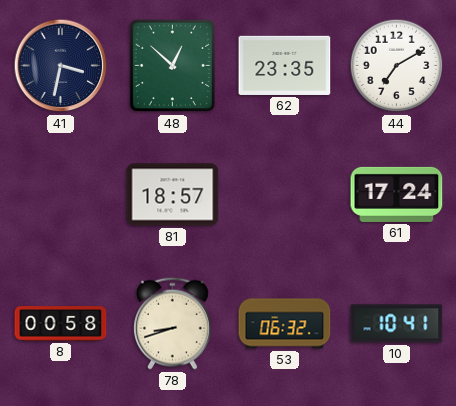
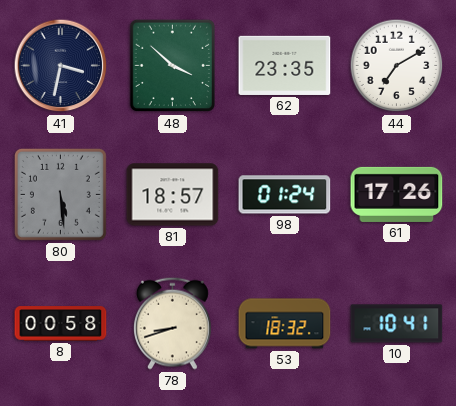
48: 12:52 -> 3:52
80: none -> 5:29
98: none -> 01:24
61: 17:24 -> 17:26
53: 06:32 -> 18:32
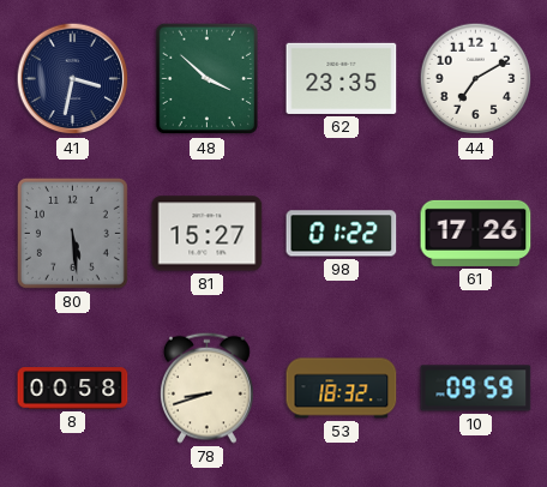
81: 18:57 -> 15:27
98: 01:24 -> 01:22
10: 10:41 -> 09:59
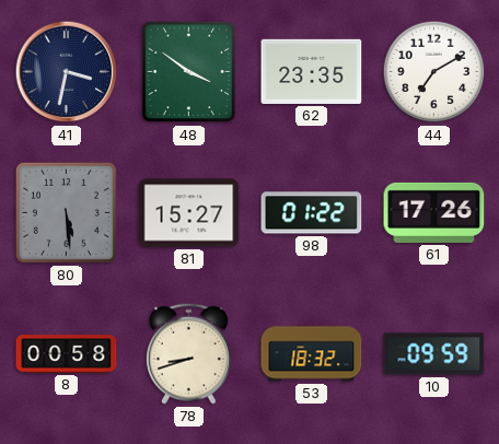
48: 3:52 -> 3:51
